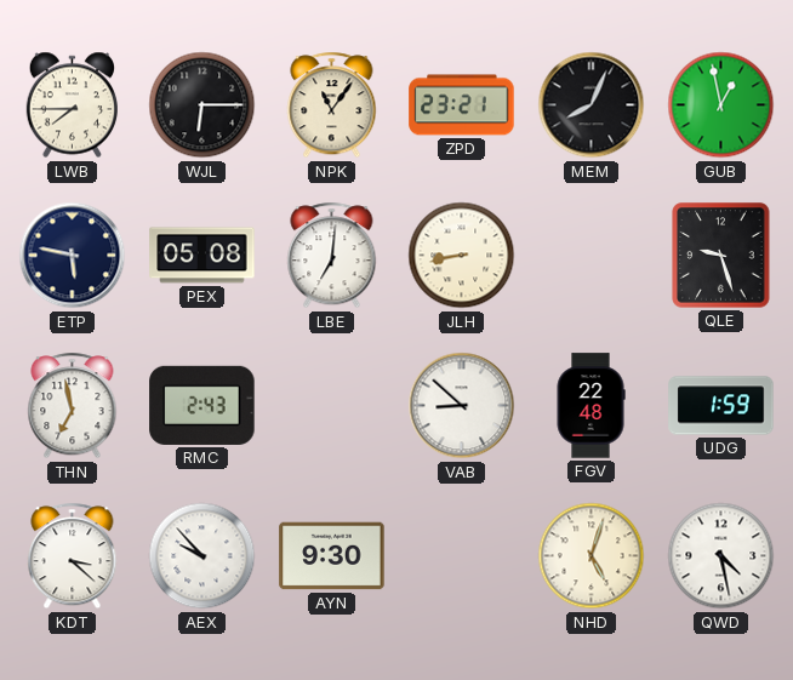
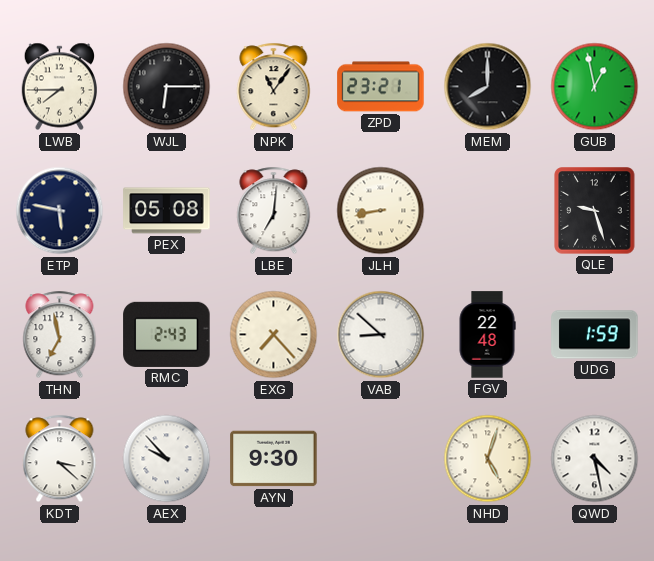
MEM: 8:04 -> 8:00
EXG: none -> 7:23
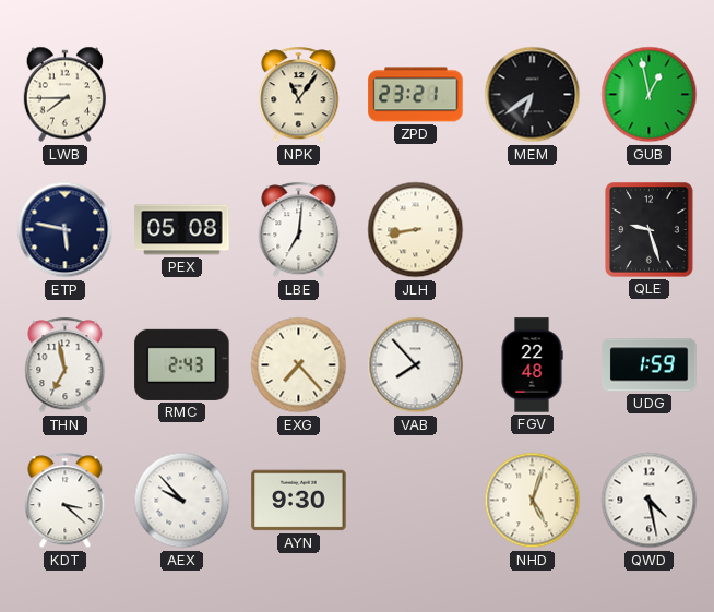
WJL: 6:15 -> none
MEM: 8:00 -> 6:39
VAB: 8:52 -> 7:53
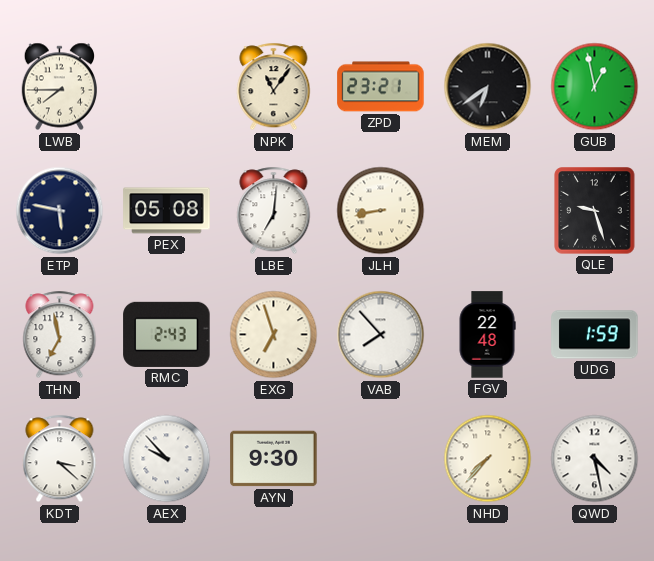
EXG: 7:23 -> 6:57
NHD: 5:03 -> 7:37
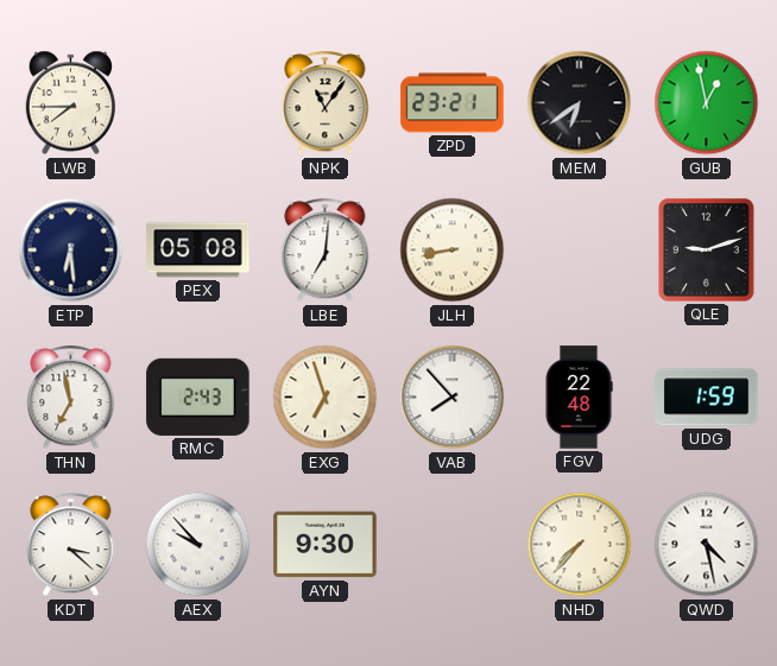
ETP: 5:47 -> 6:29
QLE: 9:27 -> 9:12
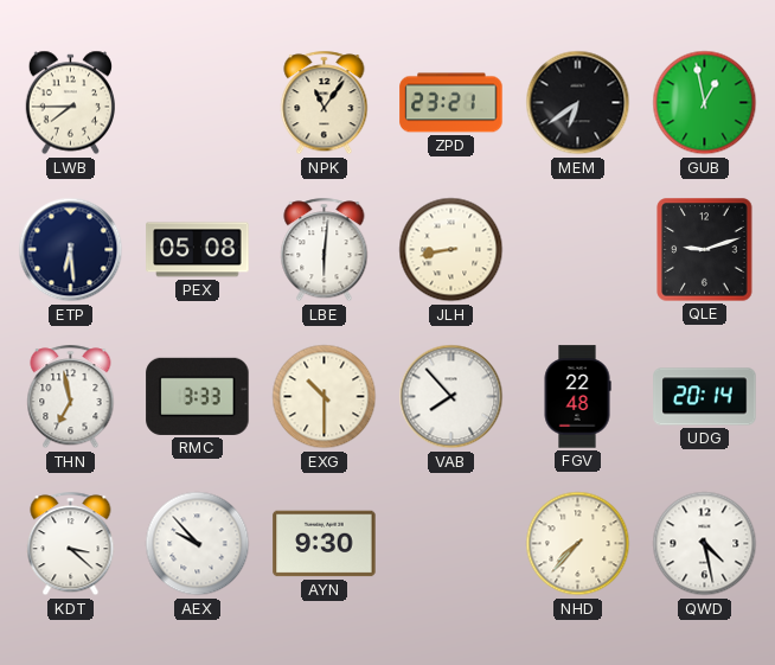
LBE: 7:01 -> 6:01
RMC: 2:43 -> 3:33
EXG: 6:57 -> 10:30
UDG: 1:59 -> 20:14
